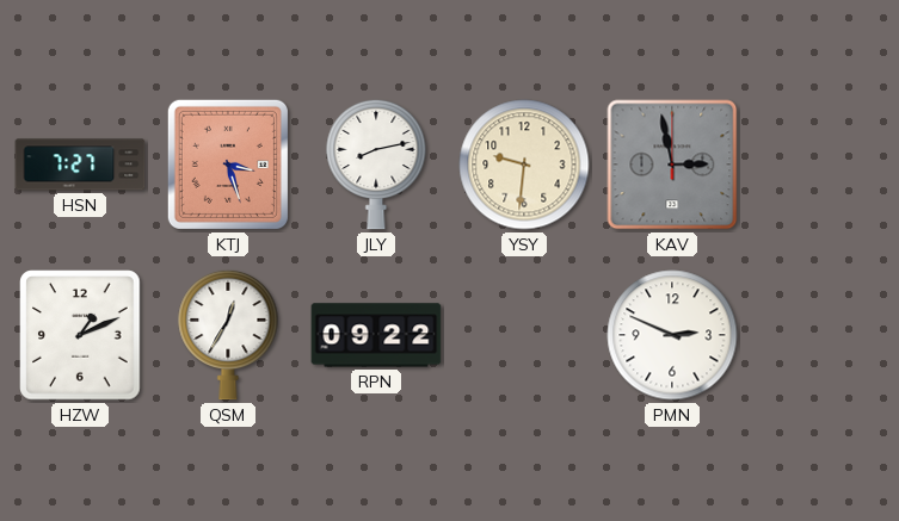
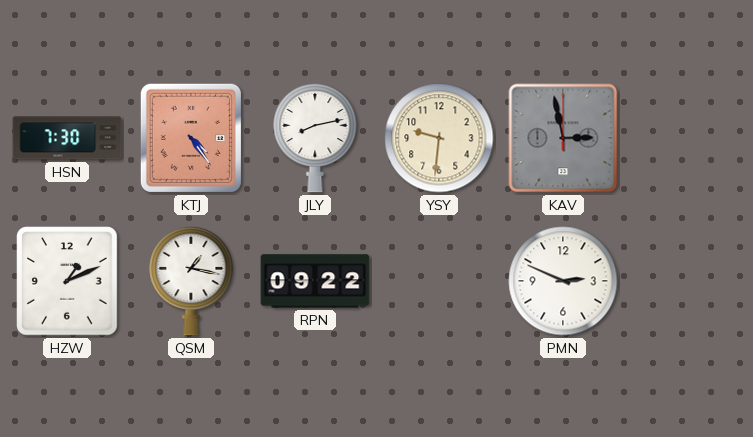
HSN: 7:27 -> 7:30
KTJ: 3:27 -> 4:24
QSM: 12:35 -> 1:17
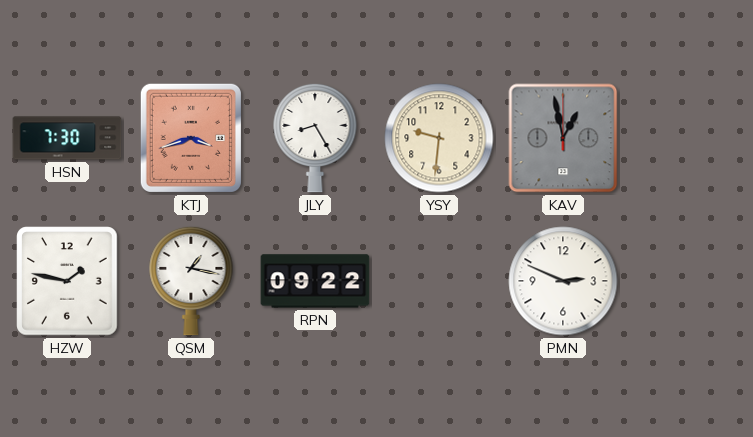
KTJ: 4:24 -> 3:42
JLY: 8:13 -> 8:25
KAV: 2:58 -> 12:58
HZW: 1:11 -> 1:47
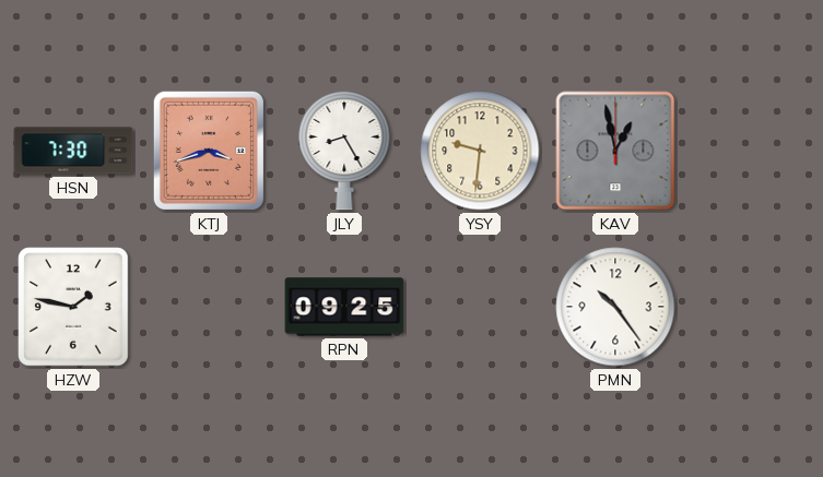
QSM: 1:17 -> none
RPN: 09:22 -> 09:25
PMN: 2:49 -> 10:24
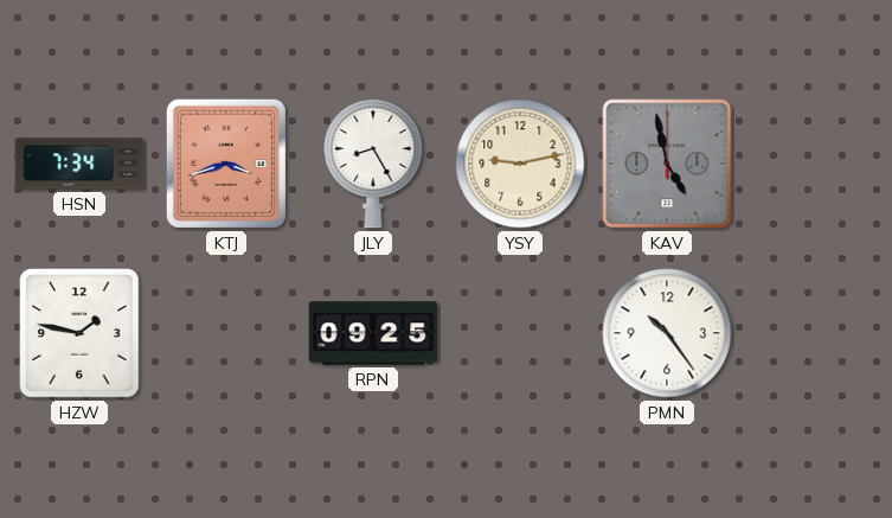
HSN: 7:30 -> 7:34
YSY: 9:31 -> 9:13
KAV: 12:58 -> 4:58
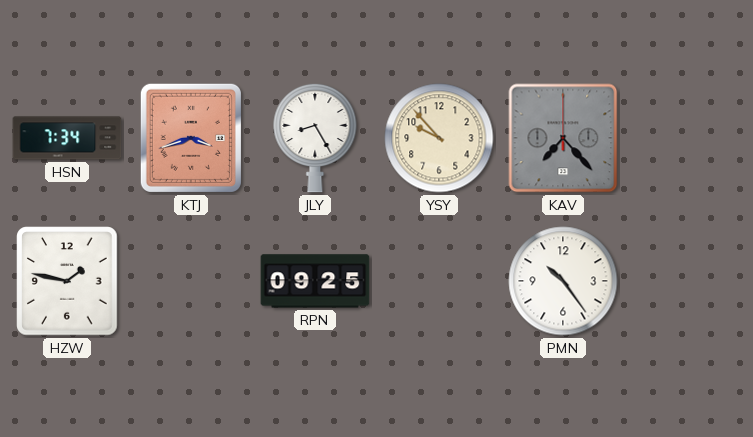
YSY: 9:13 -> 9:53
KAV: 4:58 -> 7:23
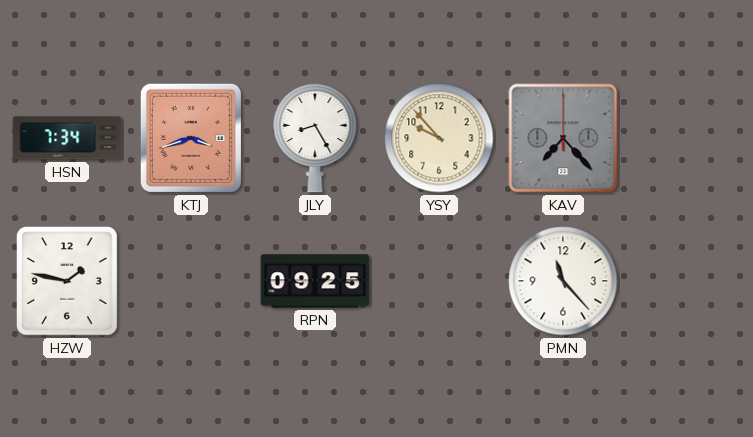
PMN: 10:24 -> 11:23
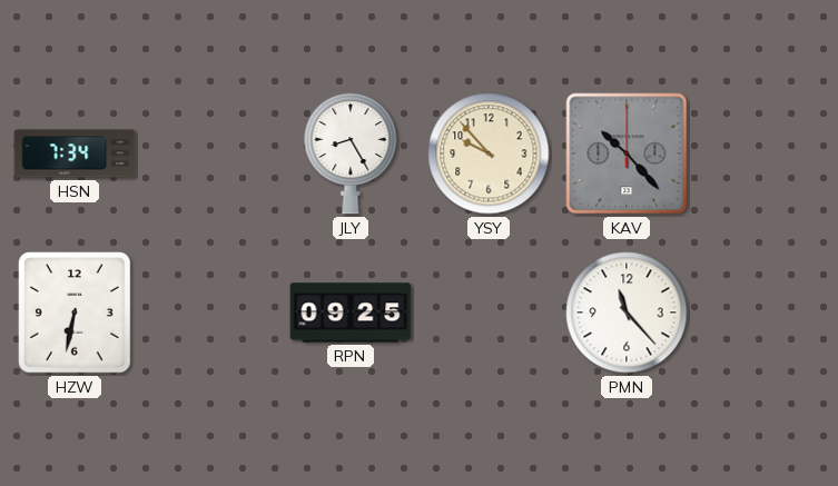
KTJ: 3:42 -> none
KAV: 7:23 -> 10:23
HZW: 1:47 -> 6:32
